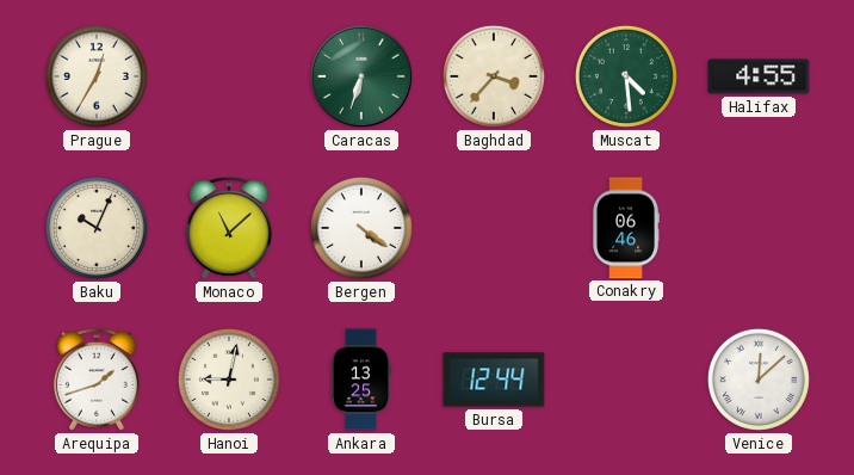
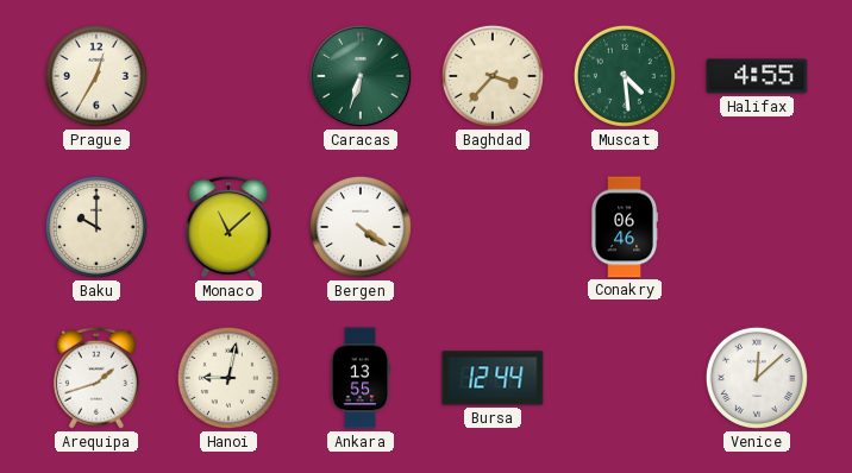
Baku: 10:04 -> 10:00
Ankara: 13:25 -> 13:55
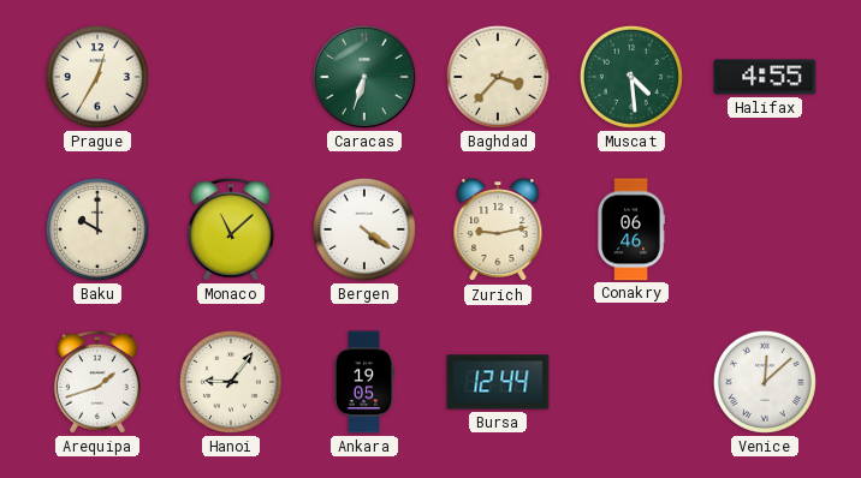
Zurich: none -> 9:13
Hanoi: 9:02 -> 9:06
Ankara: 13:55 -> 19:05
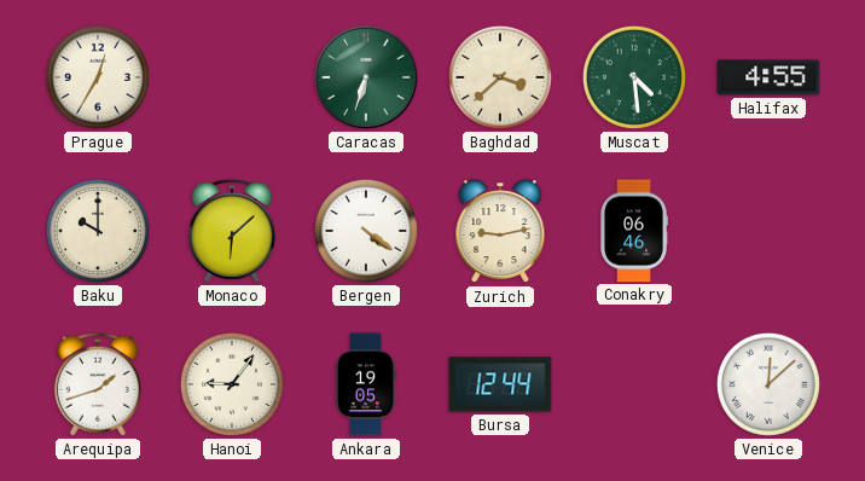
Baghdad: 3:37 -> 3:38
Monaco: 11:08 -> 6:08
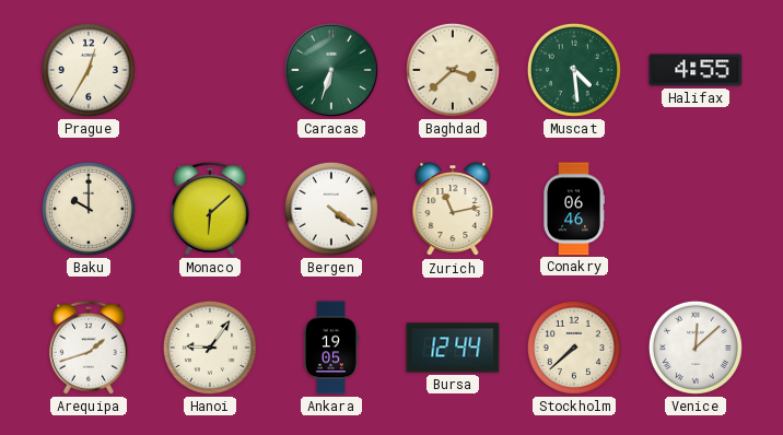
Zurich: 9:13 -> 11:13
Stockholm: none -> 7:38
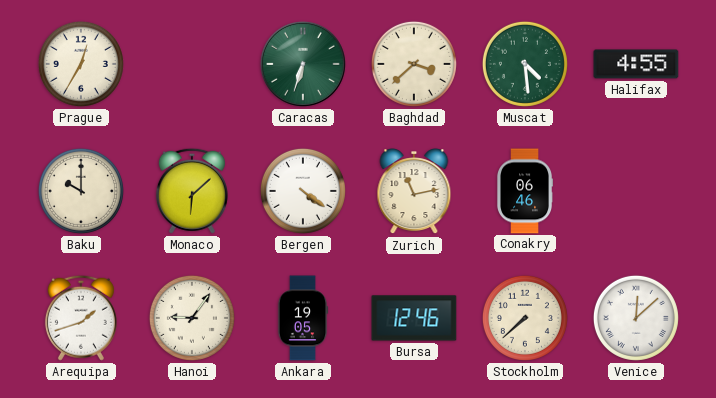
Bursa: 12:44 -> 12:46
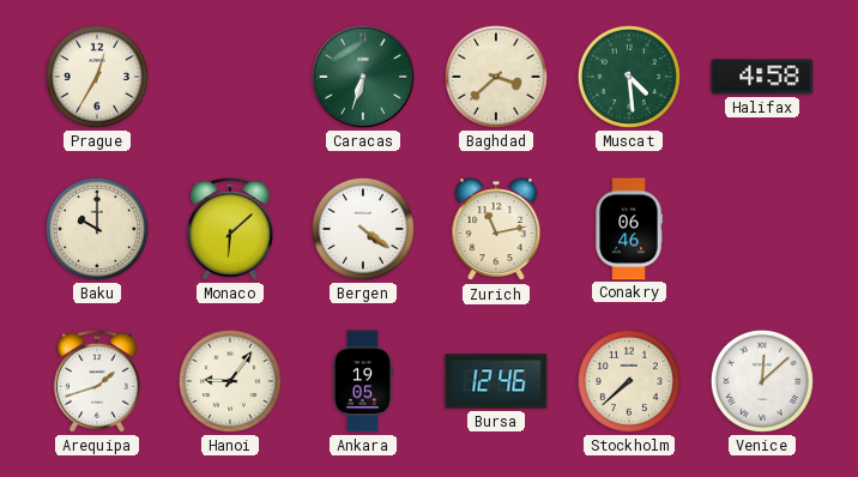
Halifax: 4:55 -> 4:58
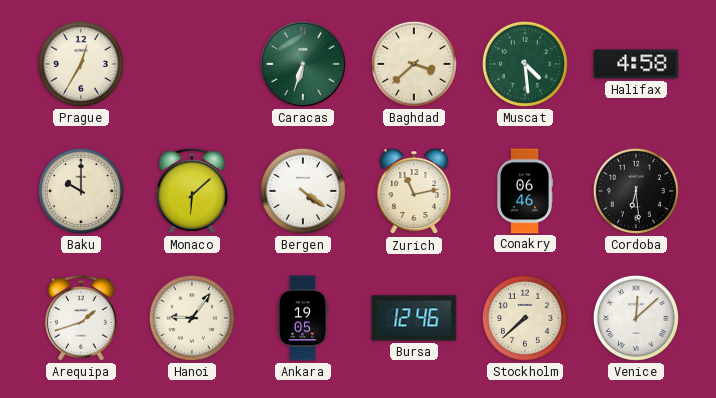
Cordoba: none -> 6:29
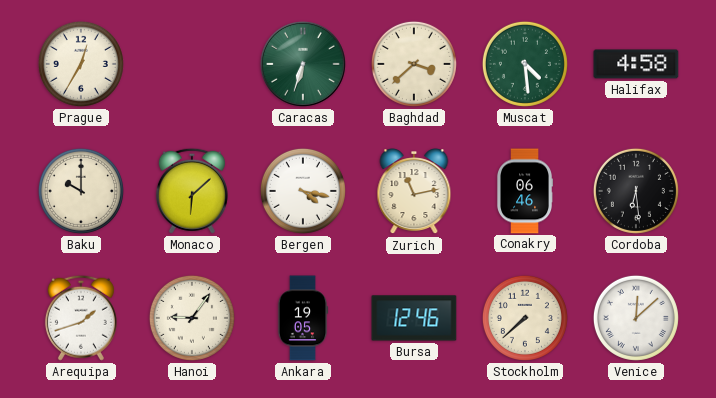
Bergen: 4:21 -> 4:17
